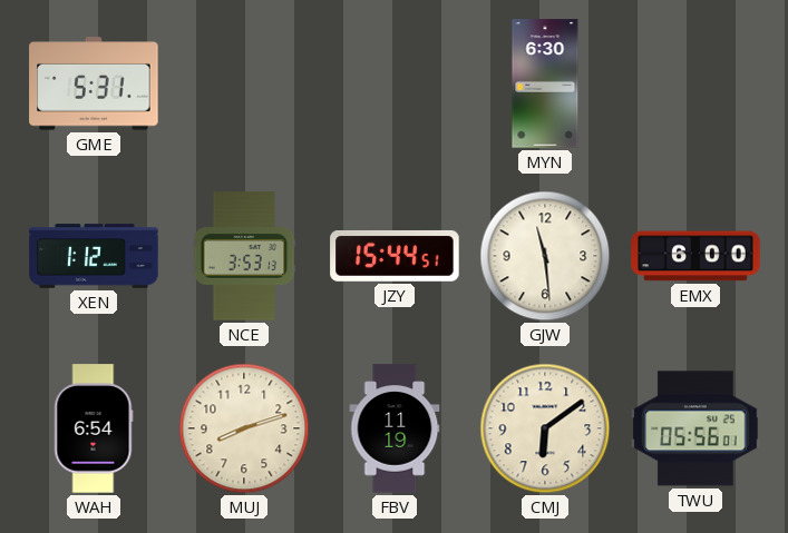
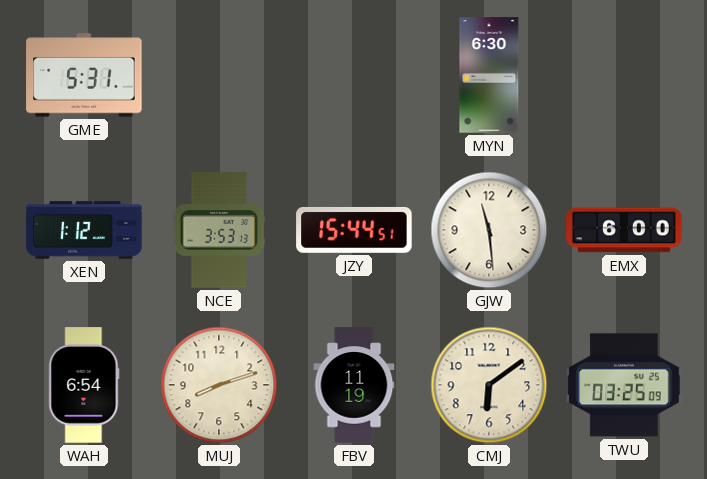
TWU: 05:56 -> 03:25
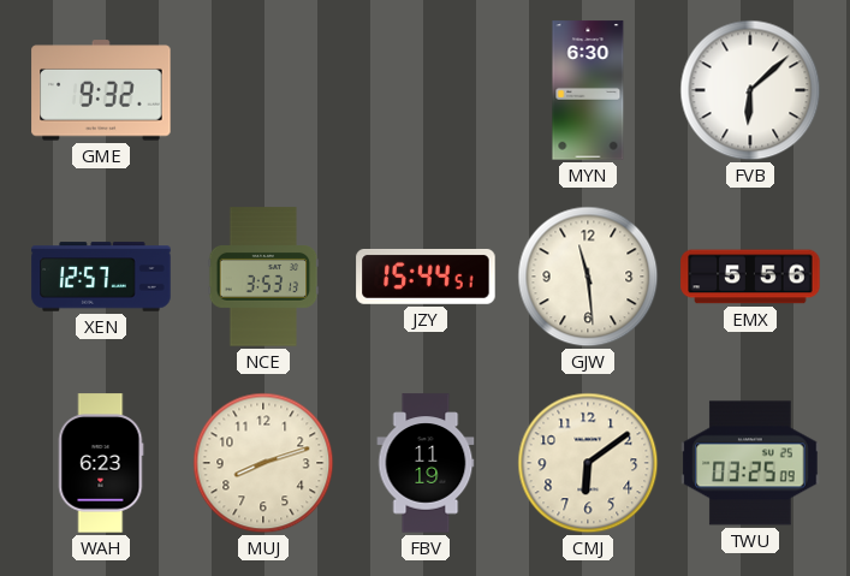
GME: 5:31 -> 9:32
FVB: none -> 6:08
XEN: 1:12 -> 12:57
EMX: 6:00 -> 5:56
WAH: 6:54 -> 6:23
